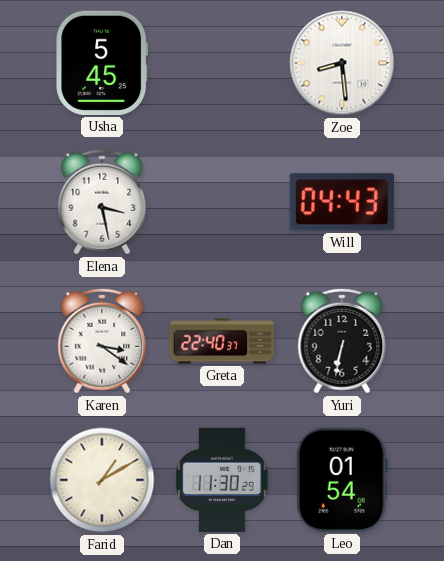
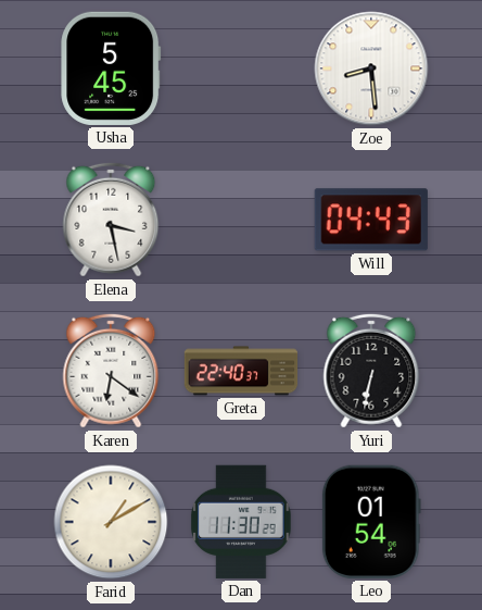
Karen: 3:21 -> 6:21
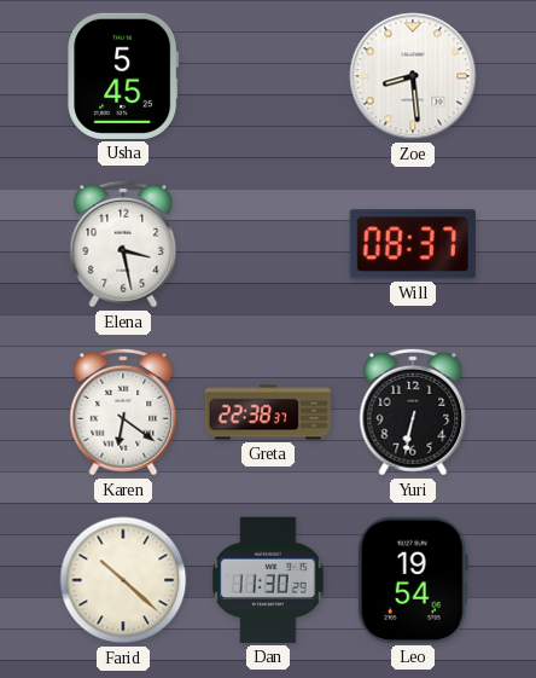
Will: 04:43 -> 08:37
Greta: 22:40 -> 22:38
Farid: 1:10 -> 10:22
Leo: 01:54 -> 19:54
